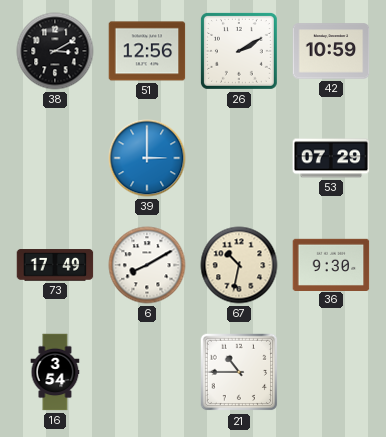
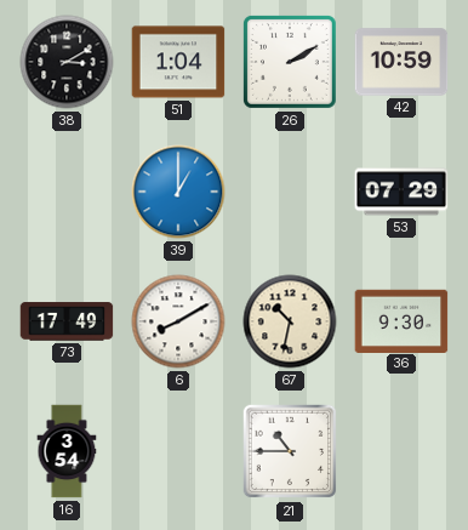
51: 12:56 -> 1:04
39: 3:00 -> 1:00
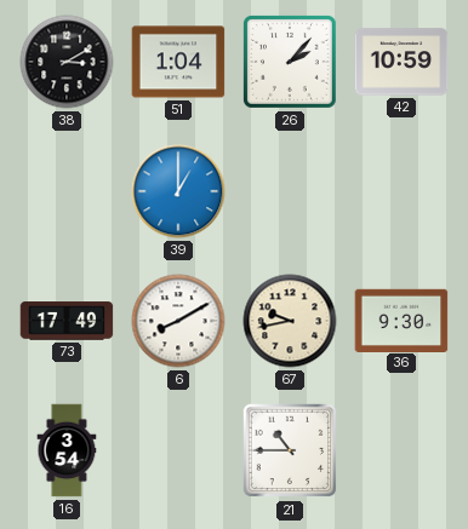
26: 2:10 -> 2:07
53: 07:29 -> none
67: 10:32 -> 9:43
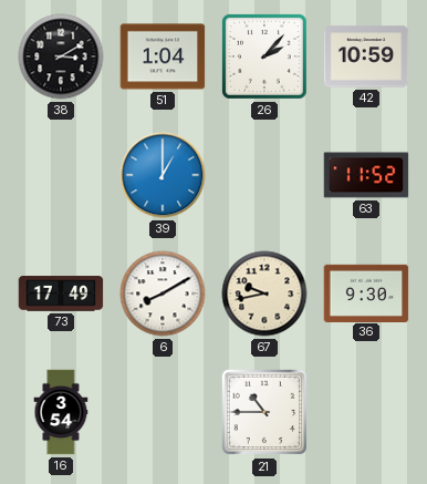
63: none -> 11:52
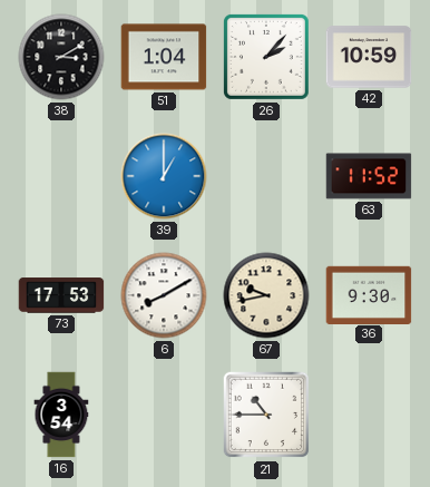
73: 17:49 -> 17:53
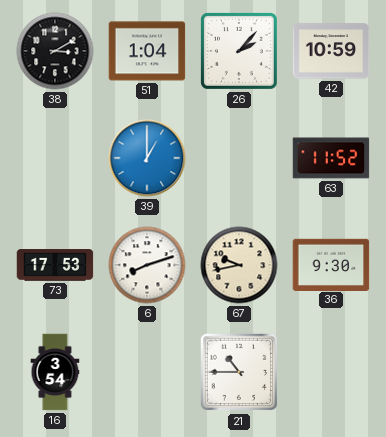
6: 8:10 -> 8:12
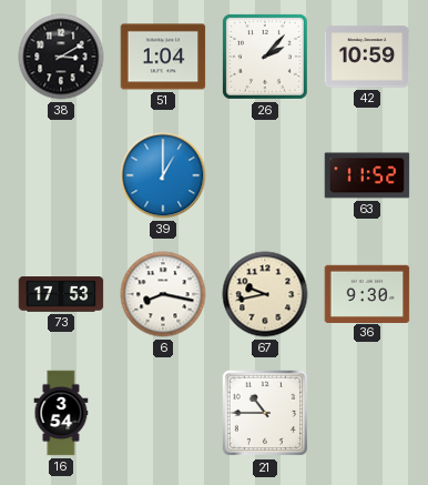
6: 8:12 -> 8:17
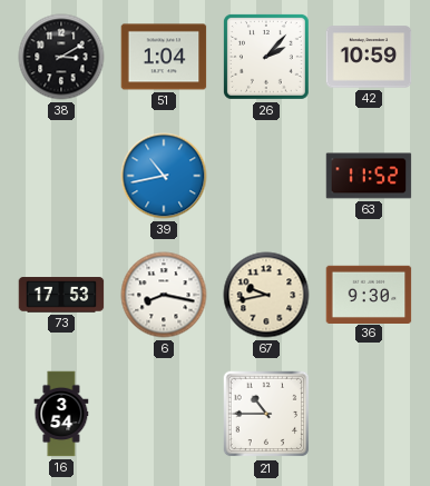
39: 1:00 -> 10:43
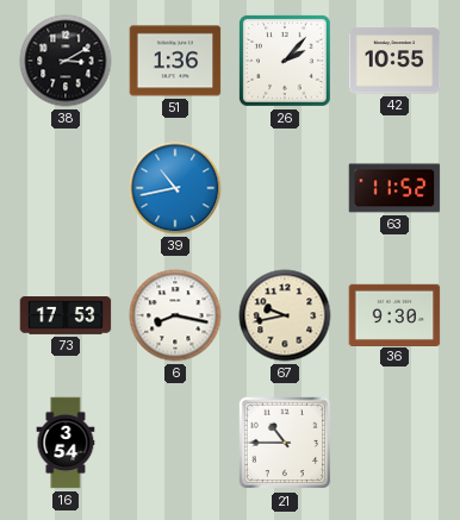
51: 1:04 -> 1:36
42: 10:59 -> 10:55
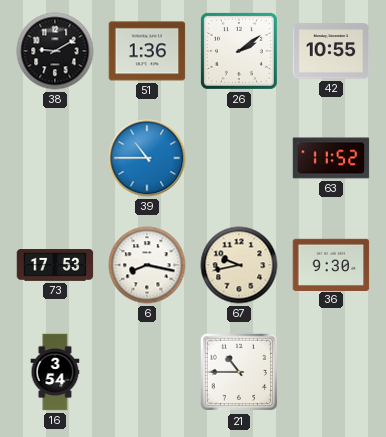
38: 3:10 -> 9:10
26: 2:07 -> 2:09
39: 10:43 -> 10:45
